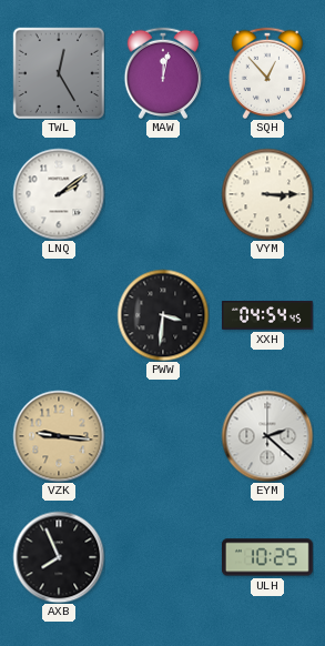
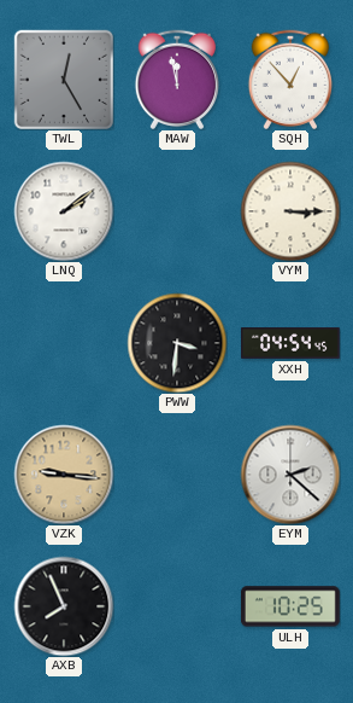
MAW: 12:02 -> 11:58
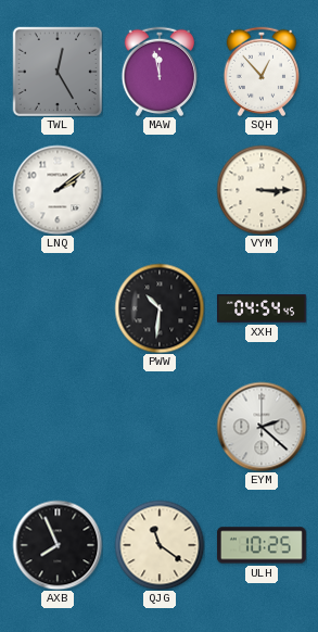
PWW: 3:31 -> 10:31
VZK: 9:16 -> none
QJG: none -> 11:21
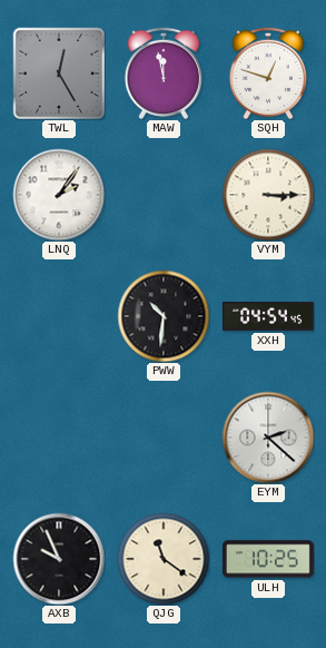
SQH: 12:53 -> 12:48
LNQ: 2:09 -> 2:06
AXB: 7:56 -> 9:56
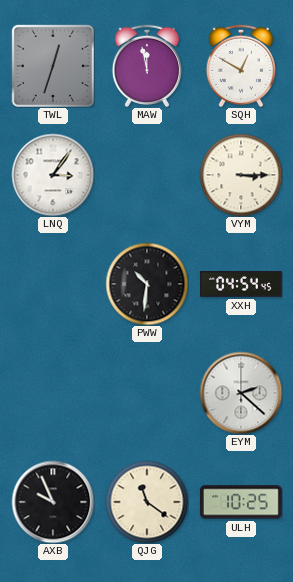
TWL: 12:25 -> 12:33
SQH: 12:48 -> 12:50
LNQ: 2:06 -> 3:06
